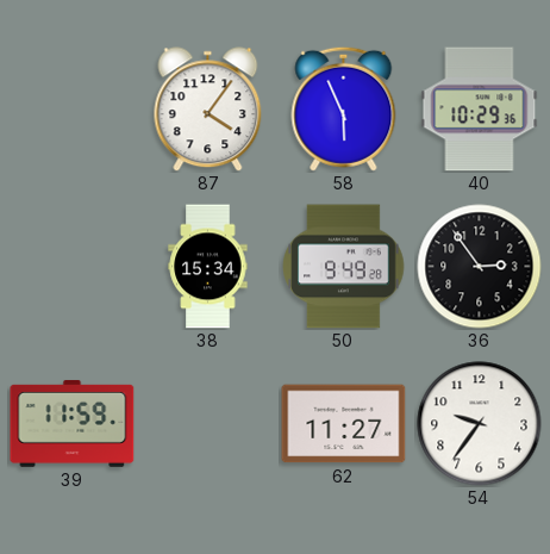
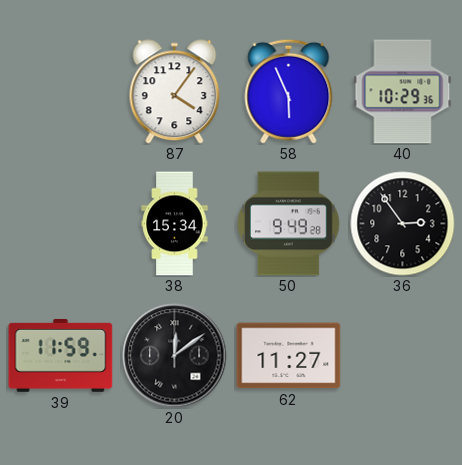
20: none -> 12:09
54: 9:36 -> none
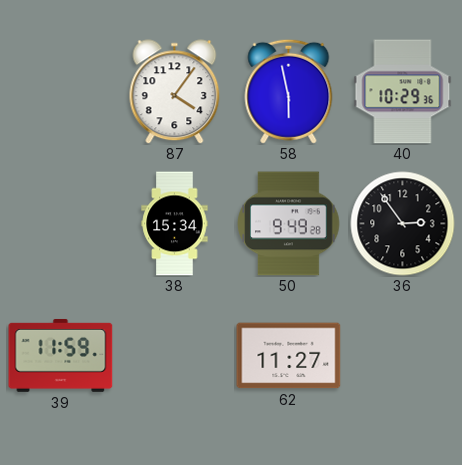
58: 5:56 -> 5:58
20: 12:09 -> none
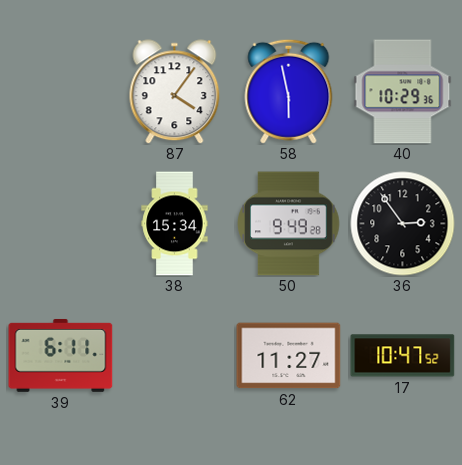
39: 11:59 -> 6:11
17: none -> 10:47
